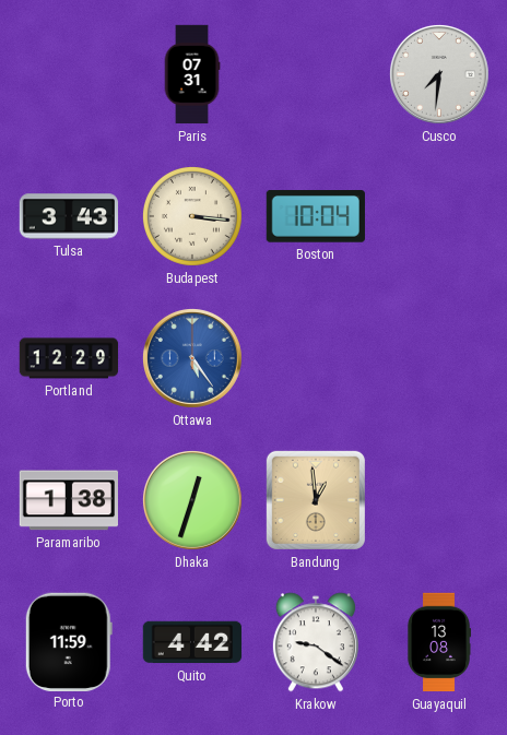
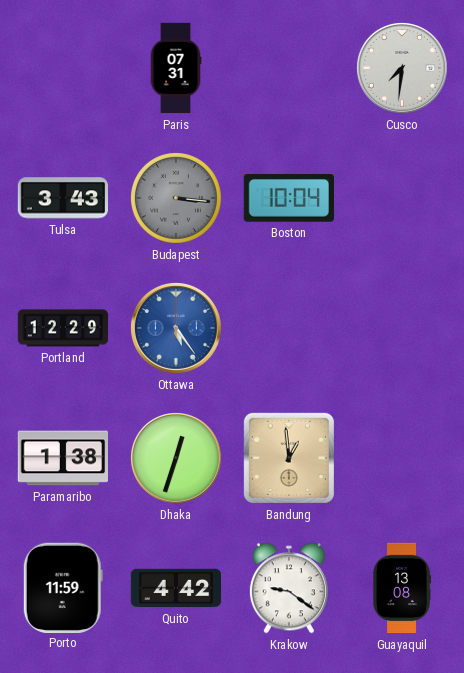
Budapest dial: cream -> grey
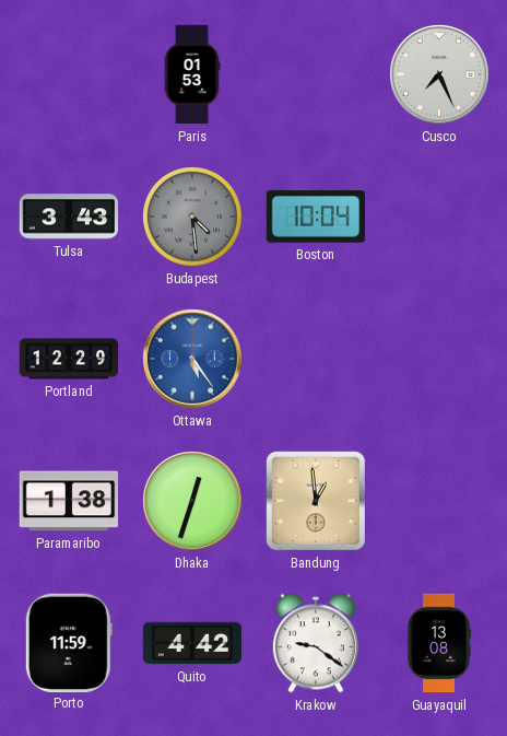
Paris: 07:31 -> 01:53
Cusco: 7:31 -> 7:26
Budapest: 3:16 -> 4:29
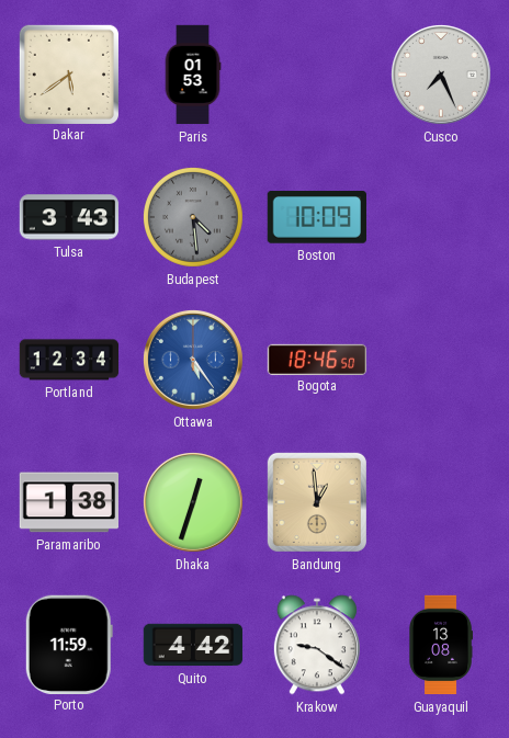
Dakar: none -> 5:39
Boston: 10:04 -> 10:09
Portland: 12:29 -> 12:34
Bogota: none -> 18:46
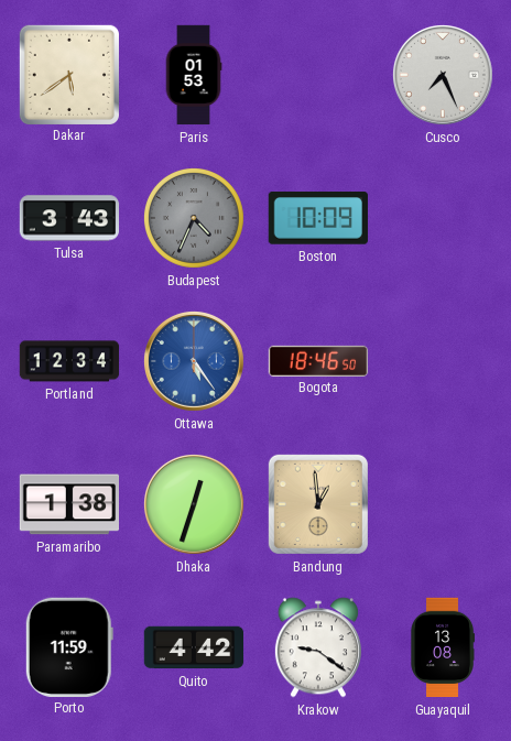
Budapest: 4:29 -> 4:34
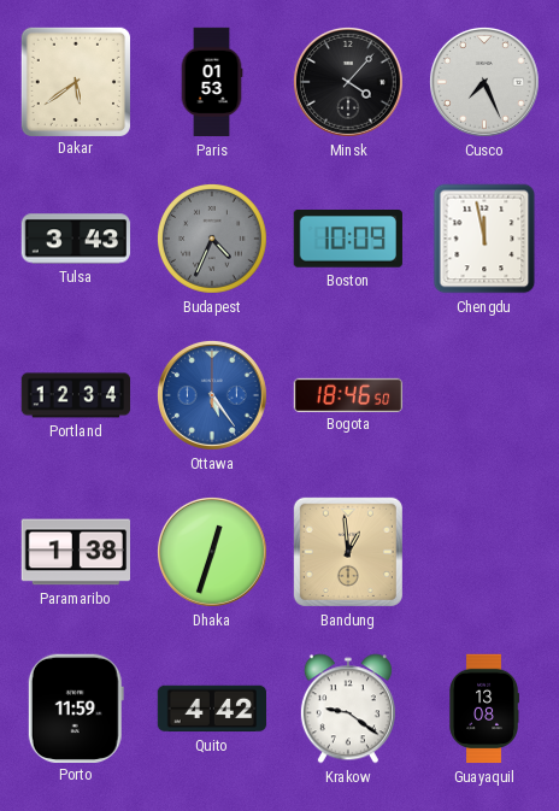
Minsk: none -> 4:07
Chengdu: none -> 11:58
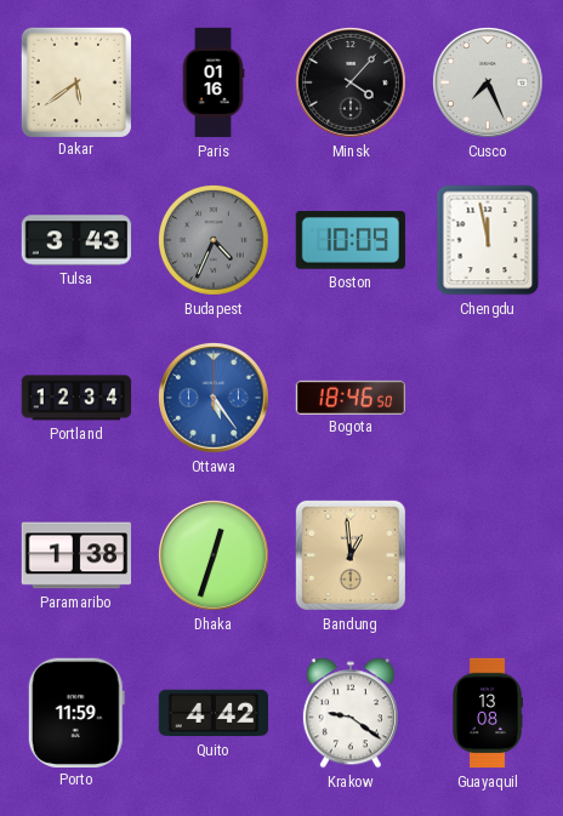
Paris: 01:53 -> 01:16
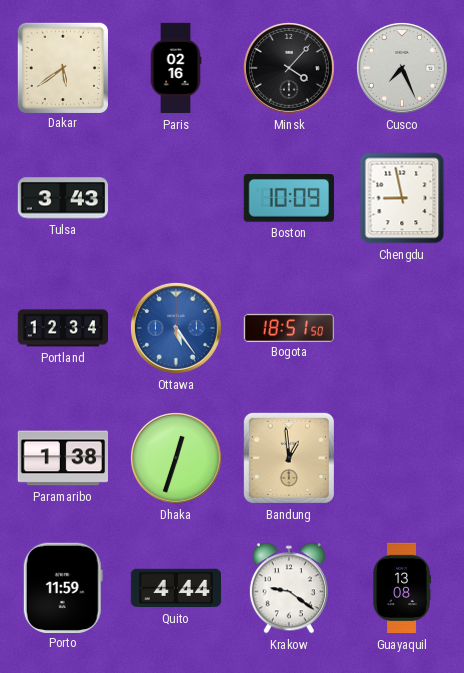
Paris: 01:16 -> 02:16
Budapest: 4:34 -> none
Chengdu: 11:58 -> 8:58
Bogota: 18:46 -> 18:51
Quito: 4:42 -> 4:44
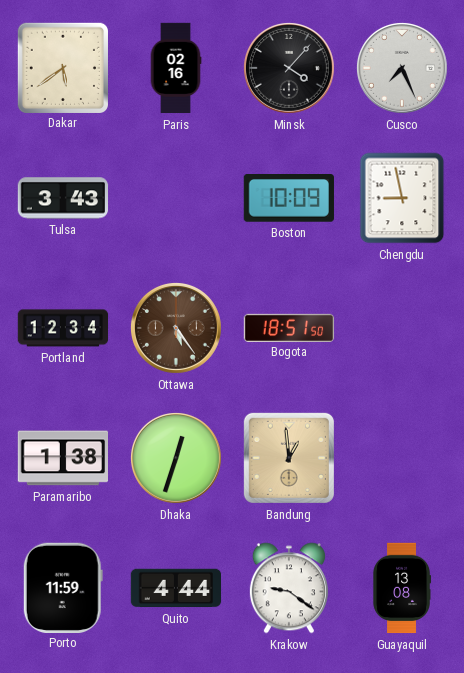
Ottawa dial: blue -> brown
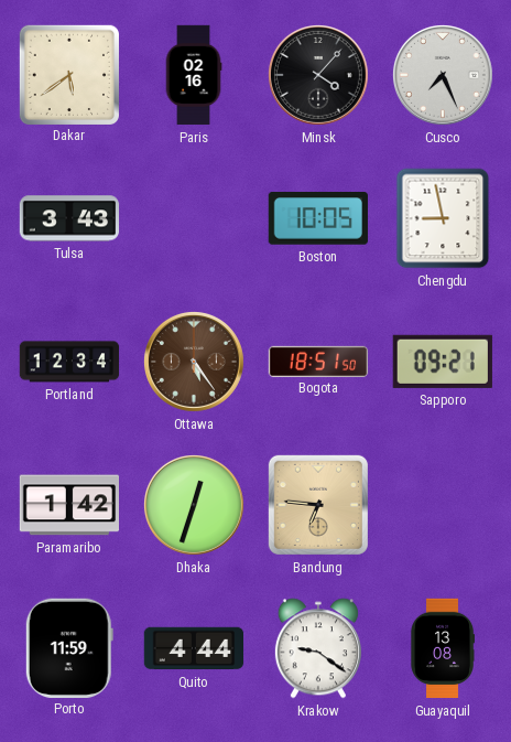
Boston: 10:09 -> 10:05
Sapporo: none -> 09:21
Paramaribo: 1:38 -> 1:42
Bandung: 12:59 -> 6:46
